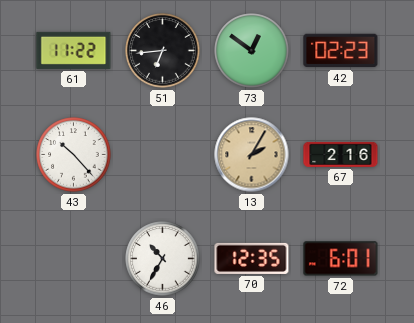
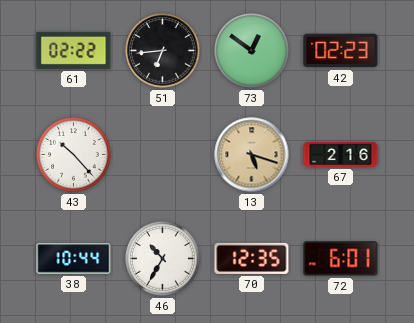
61: 11:22 -> 02:22
13: 2:05 -> 5:18
38: none -> 10:44
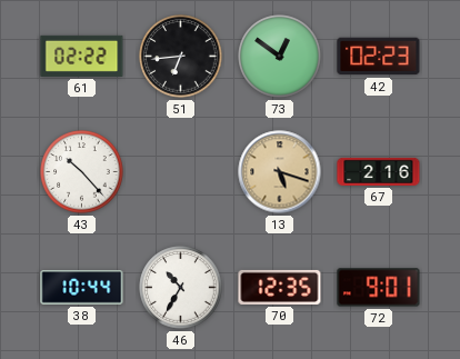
72: 6:01 -> 9:01
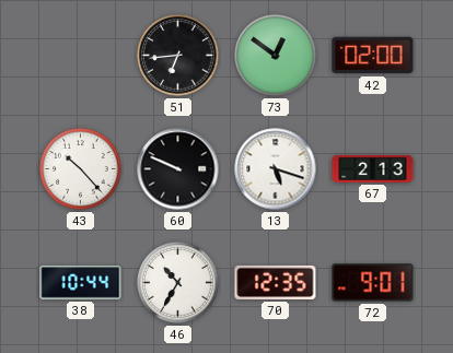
61: 02:22 -> none
42: 02:23 -> 02:00
60: none -> 9:49
13 dial: champagne -> white
67: 2:16 -> 2:13
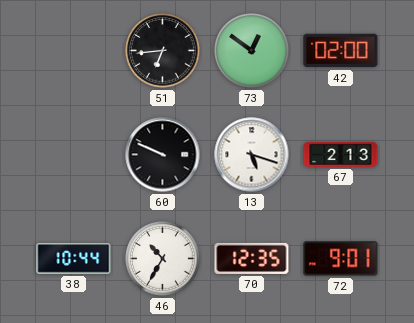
43: 10:23 -> none
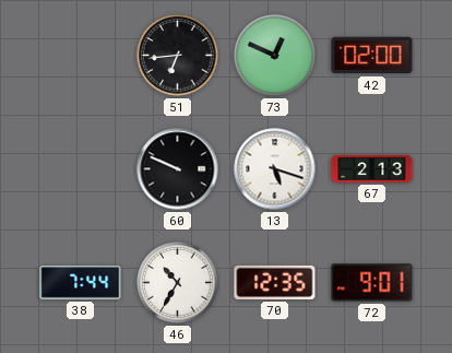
73: 12:51 -> 12:49
38: 10:44 -> 7:44
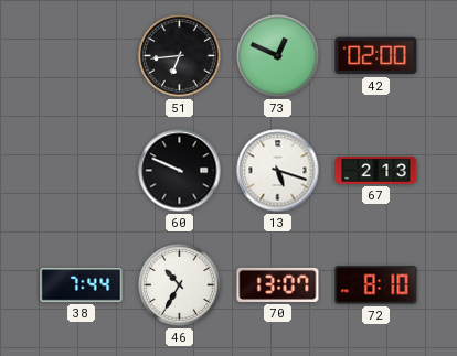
70: 12:35 -> 13:07
72: 9:01 -> 8:10
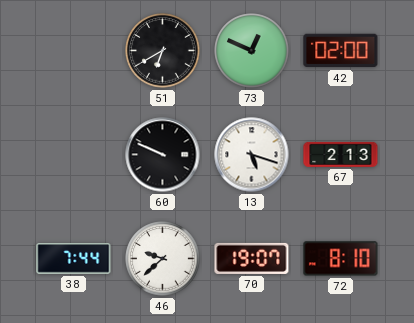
51: 6:44 -> 6:40
46: 10:35 -> 9:38
70: 13:07 -> 19:07
